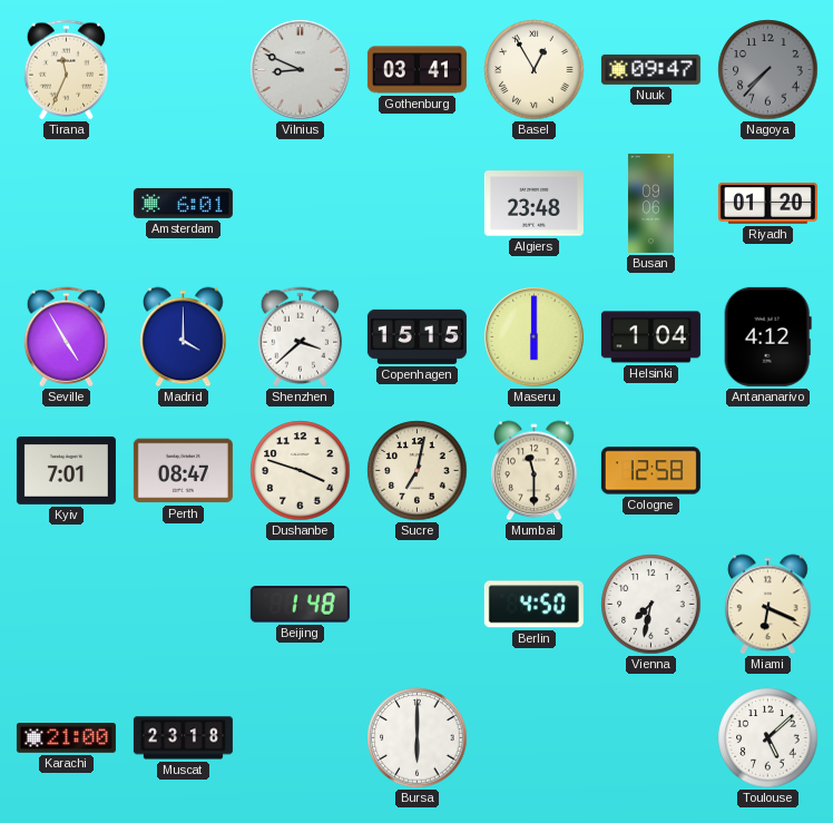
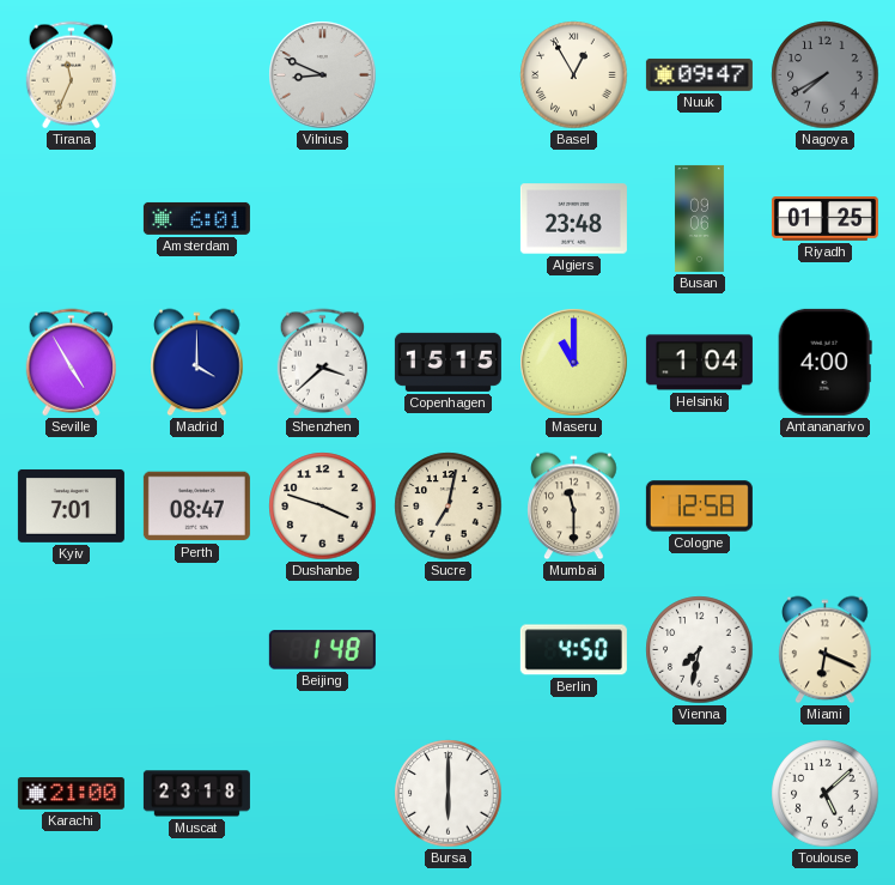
Gothenburg: 03:41 -> none
Nagoya: 7:37 -> 7:40
Riyadh: 01:20 -> 01:25
Maseru: 6:00 -> 11:00
Antananarivo: 4:12 -> 4:00
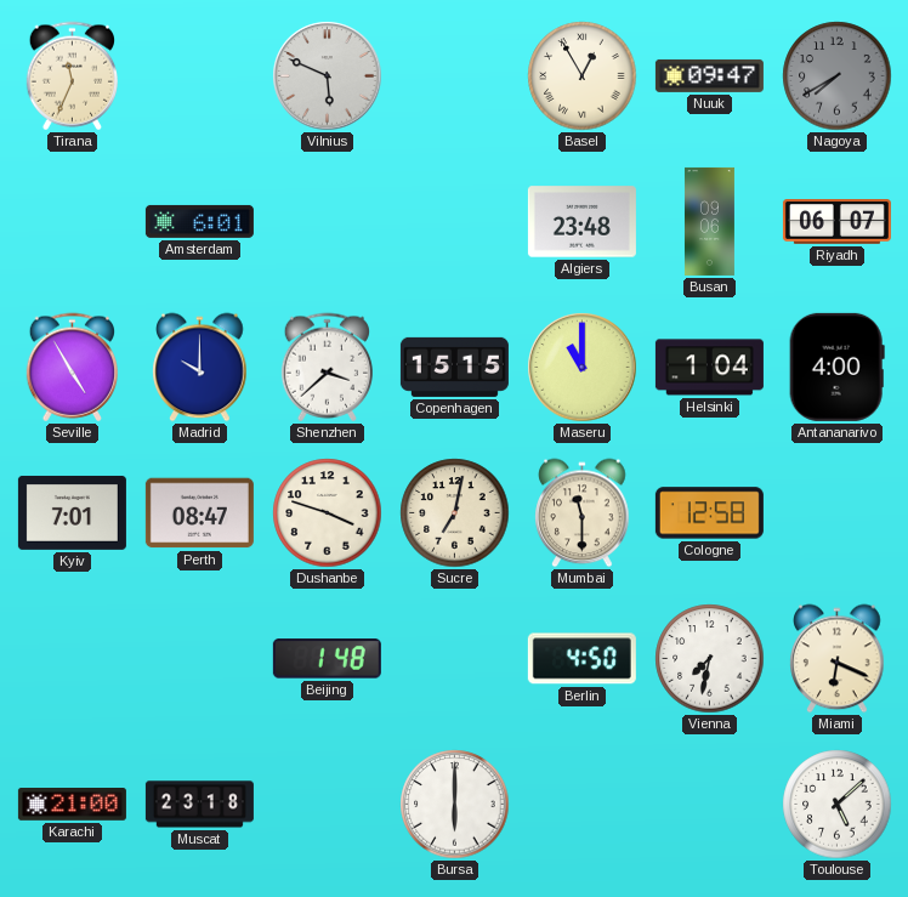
Vilnius: 8:49 -> 5:49
Riyadh: 01:25 -> 06:07
Madrid: 4:00 -> 10:00
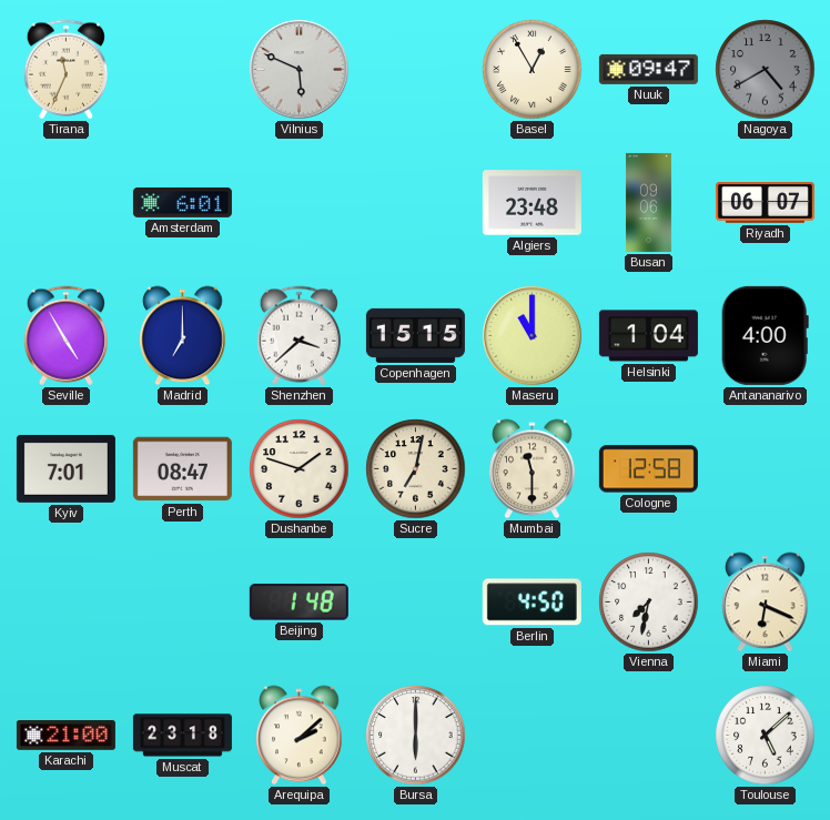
Nagoya: 7:40 -> 4:40
Madrid: 10:00 -> 7:00
Dushanbe: 3:48 -> 1:48
Arequipa: none -> 2:08
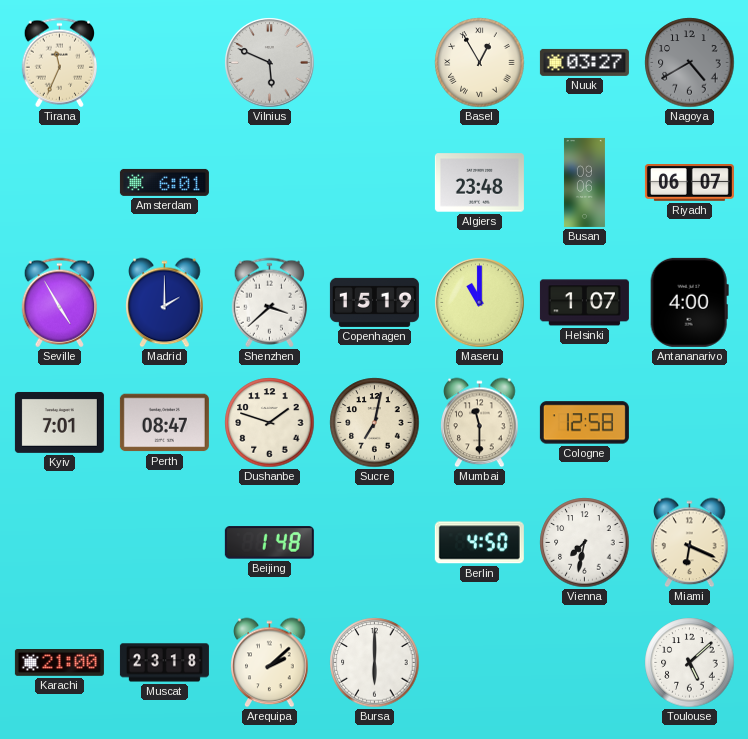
Nuuk: 09:47 -> 03:27
Madrid: 7:00 -> 2:00
Copenhagen: 15:15 -> 15:19
Helsinki: 1:04 -> 1:07
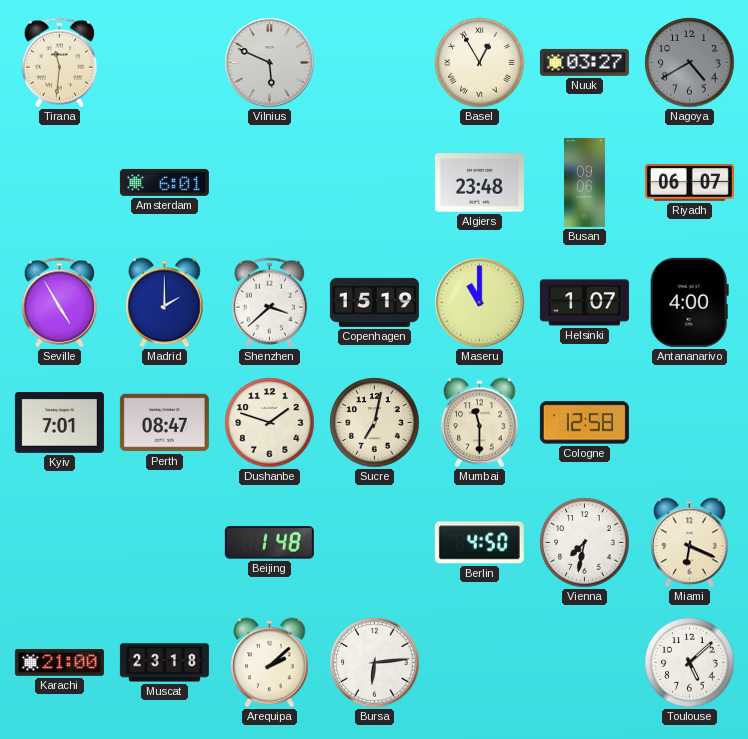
Tirana: 11:34 -> 11:31
Bursa: 6:00 -> 6:14
